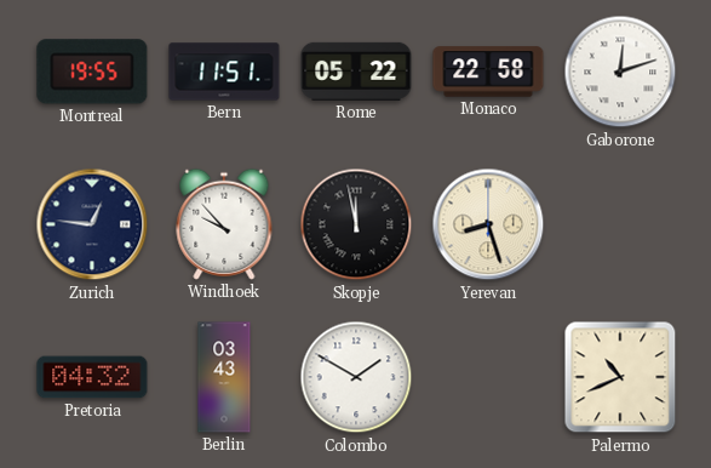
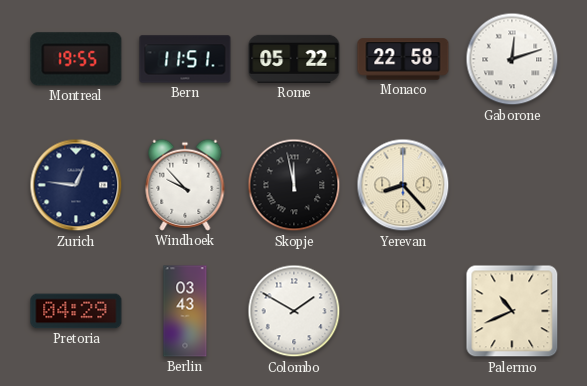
Yerevan: 8:27 -> 8:23
Pretoria: 04:32 -> 04:29
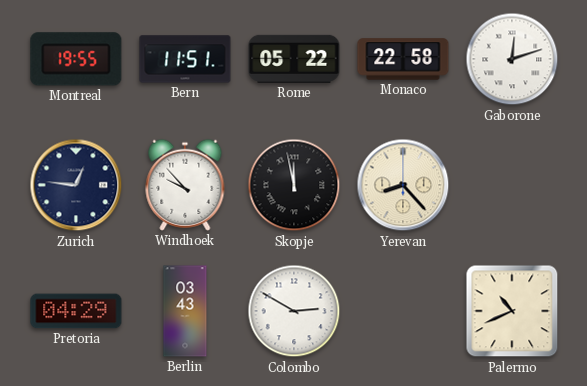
Colombo: 1:50 -> 2:50
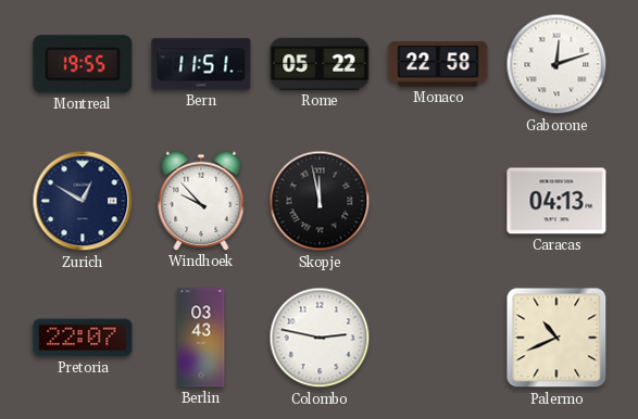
Zurich: 12:46 -> 12:50
Yerevan: 8:23 -> none
Caracas: none -> 04:13
Pretoria: 04:29 -> 22:07
Colombo: 2:50 -> 2:47
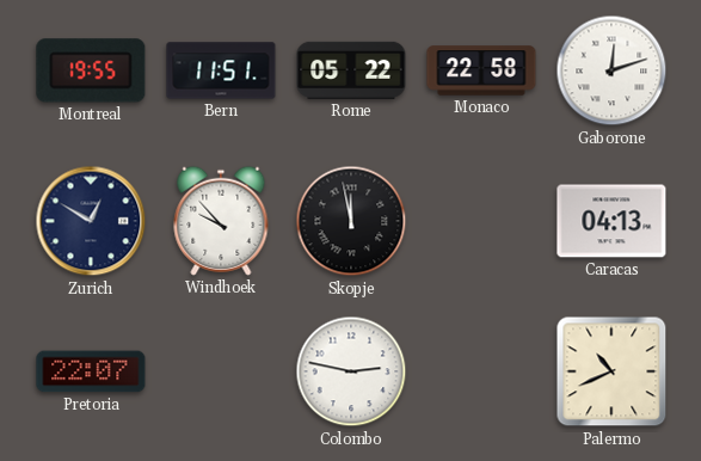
Berlin: 03:43 -> none
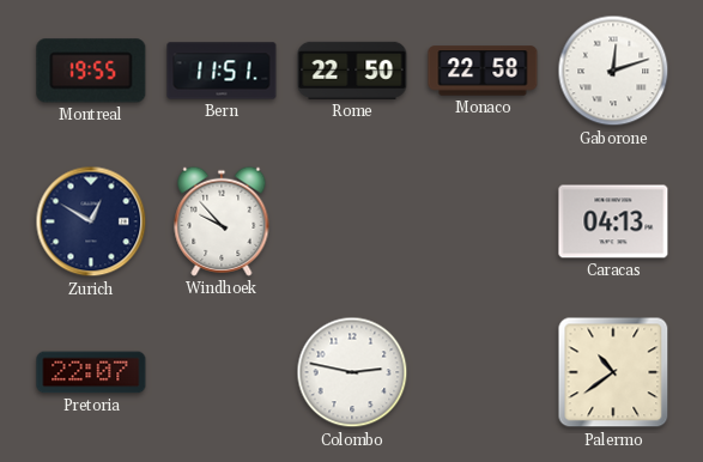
Rome: 05:22 -> 22:50
Skopje: 11:58 -> none
Palermo: 10:41 -> 10:39
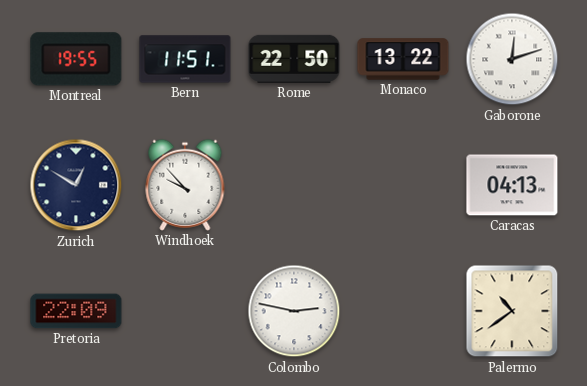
Monaco: 22:58 -> 13:22
Pretoria: 22:07 -> 22:09
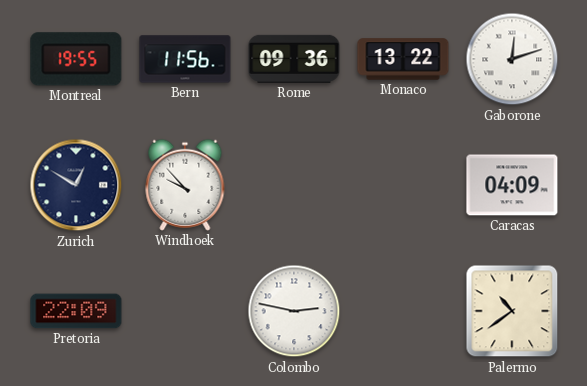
Bern: 11:51 -> 11:56
Rome: 22:50 -> 09:36
Caracas: 04:13 -> 04:09
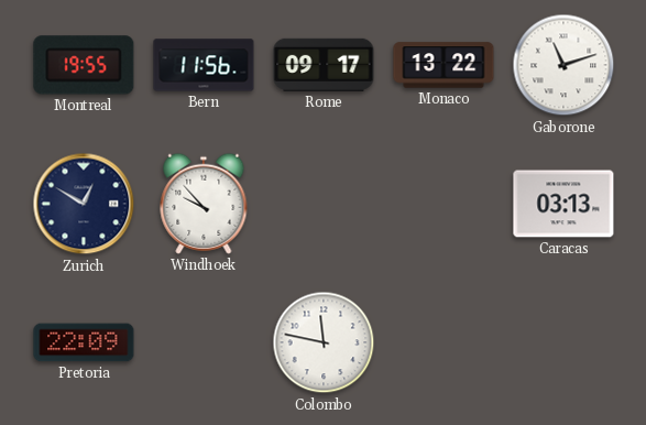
Rome: 09:36 -> 09:17
Gaborone: 12:12 -> 11:12
Caracas: 04:09 -> 03:13
Colombo: 2:47 -> 11:47
Palermo: 10:39 -> none
